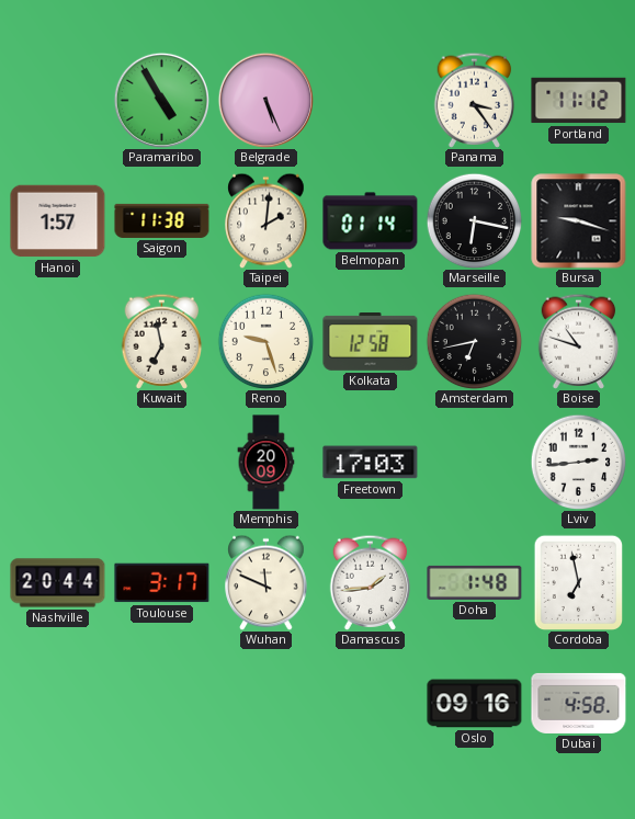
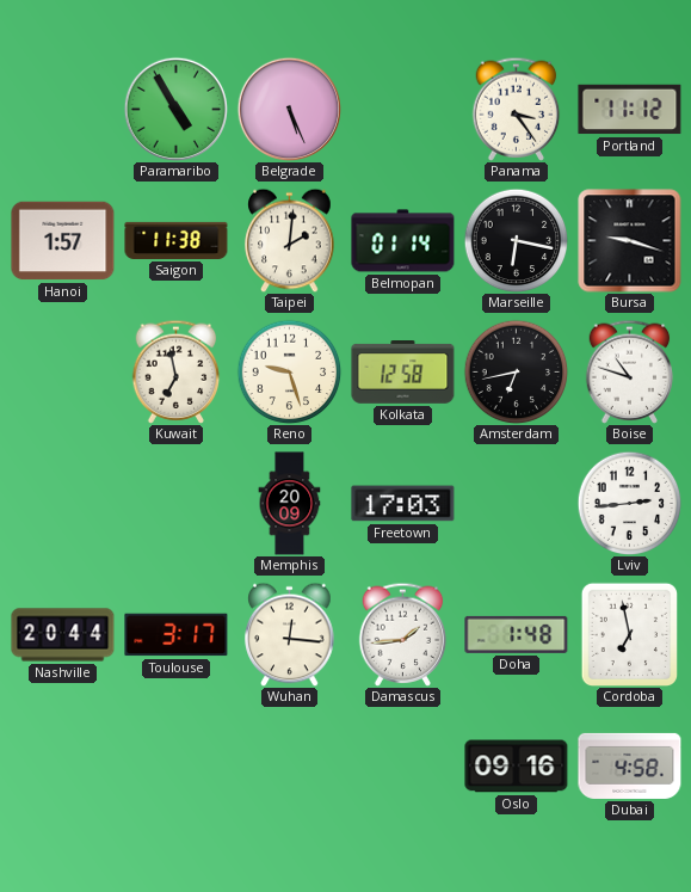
Wuhan: 11:49 -> 12:16
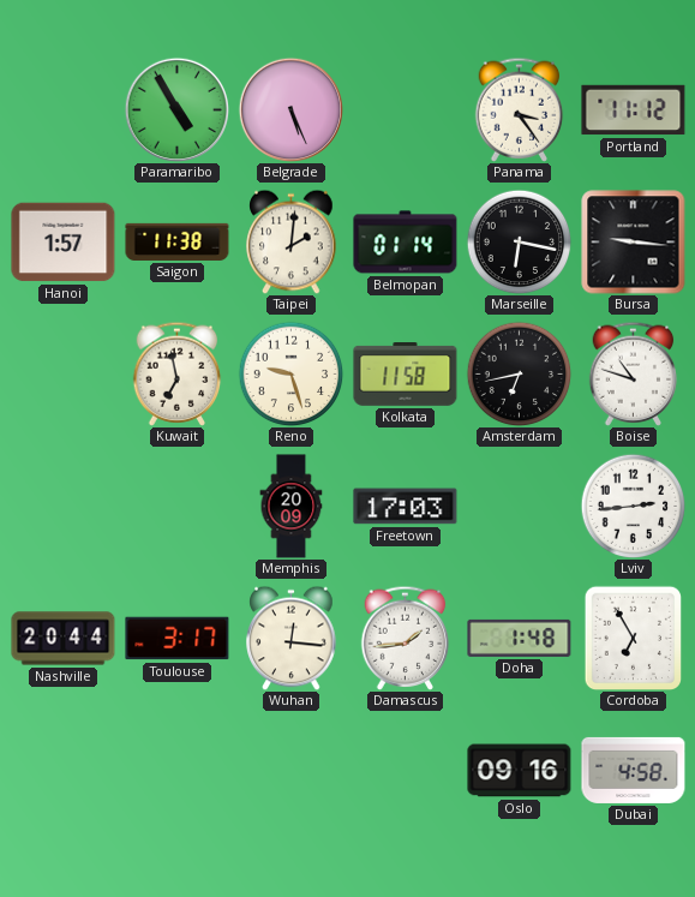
Bursa: 9:18 -> 9:16
Kolkata: 12:58 -> 11:58
Cordoba: 6:58 -> 6:55
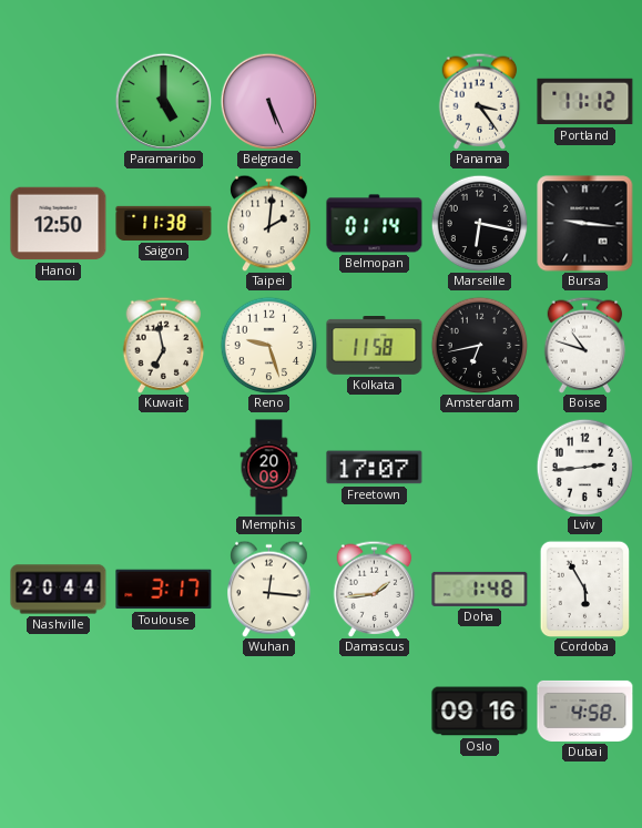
Paramaribo: 4:55 -> 5:00
Hanoi: 1:57 -> 12:50
Freetown: 17:03 -> 17:07
Cordoba: 6:55 -> 5:55
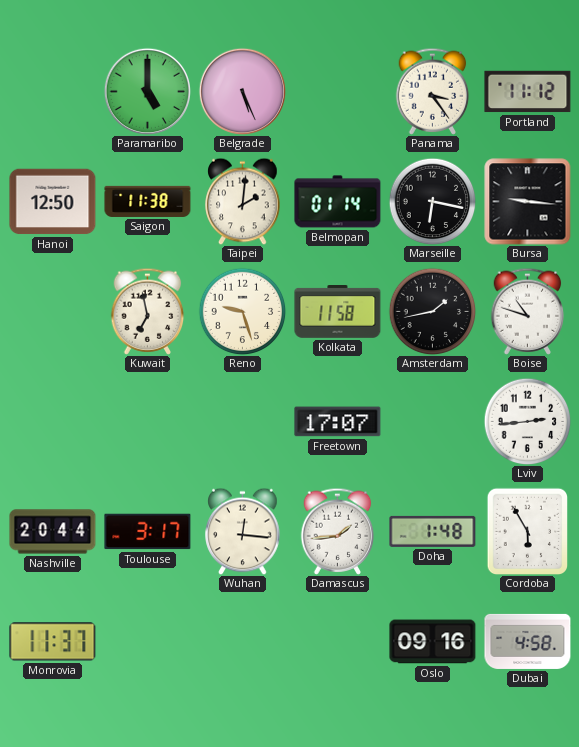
Amsterdam: 6:43 -> 1:43
Memphis: 20:09 -> none
Monrovia: none -> 11:37
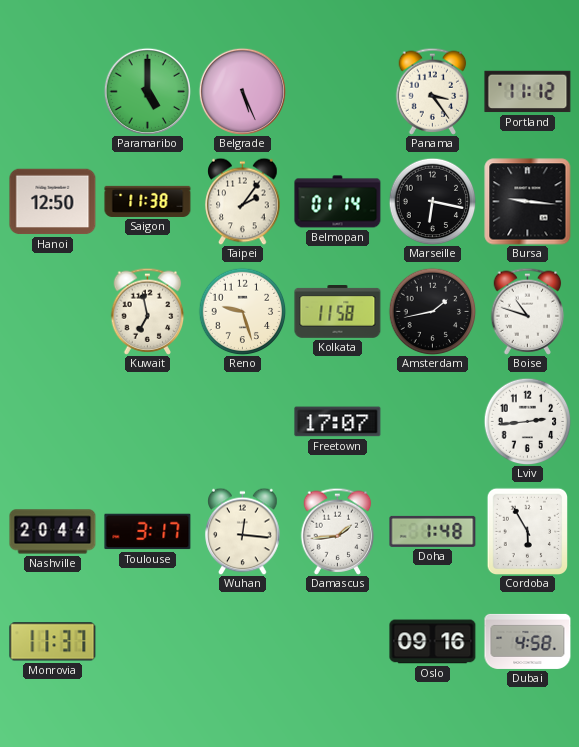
Taipei: 2:01 -> 2:06
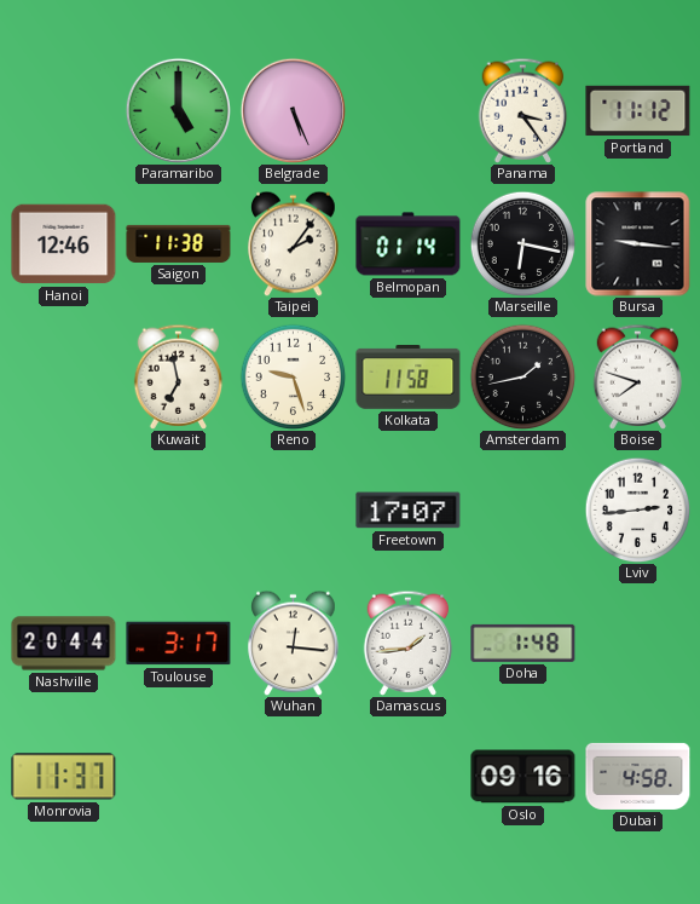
Hanoi: 12:50 -> 12:46
Boise: 10:48 -> 7:48
Cordoba: 5:55 -> none
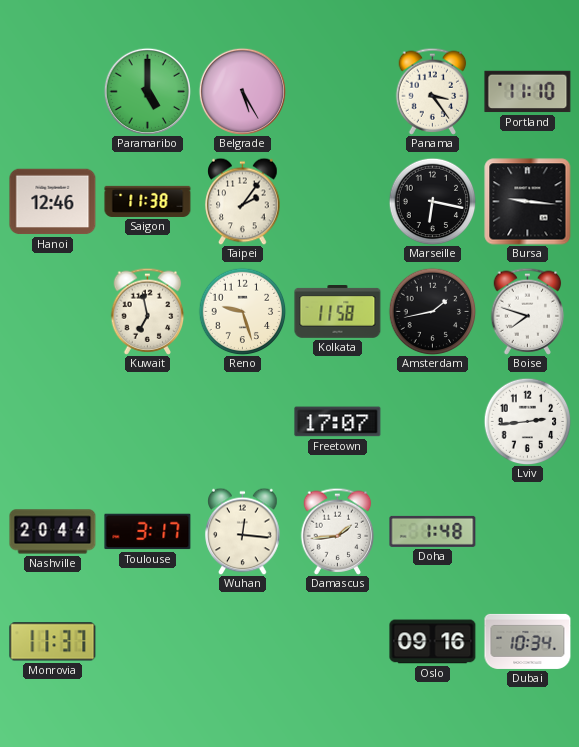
Belgrade: 5:26 -> 5:25
Portland: 11:12 -> 11:10
Belmopan: 01:14 -> none
Dubai: 4:58 -> 10:34
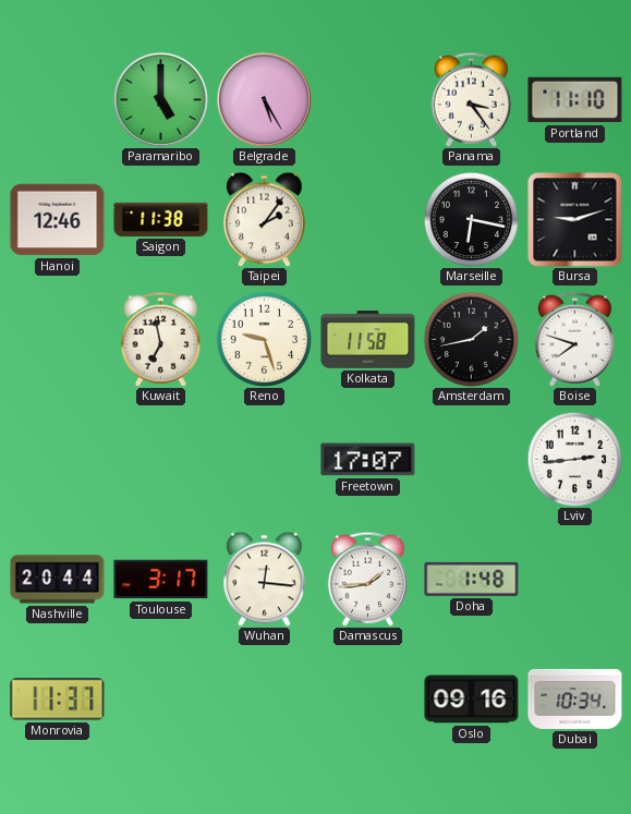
Bursa: 9:16 -> 9:12
